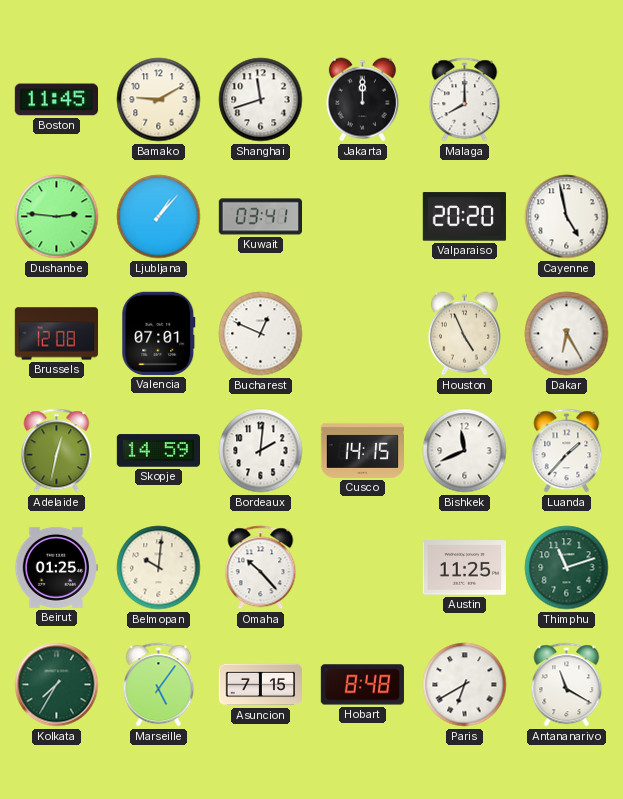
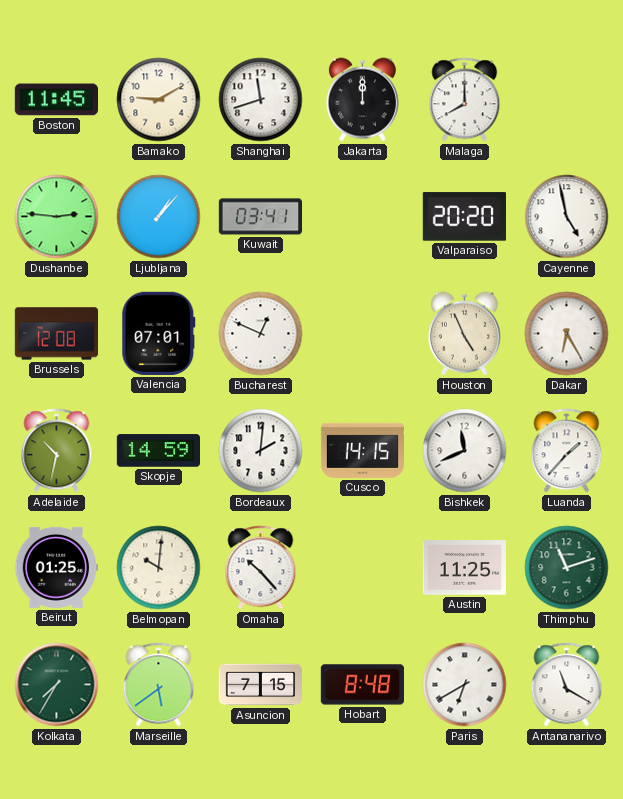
Adelaide: 12:32 -> 10:32
Marseille: 5:06 -> 5:39
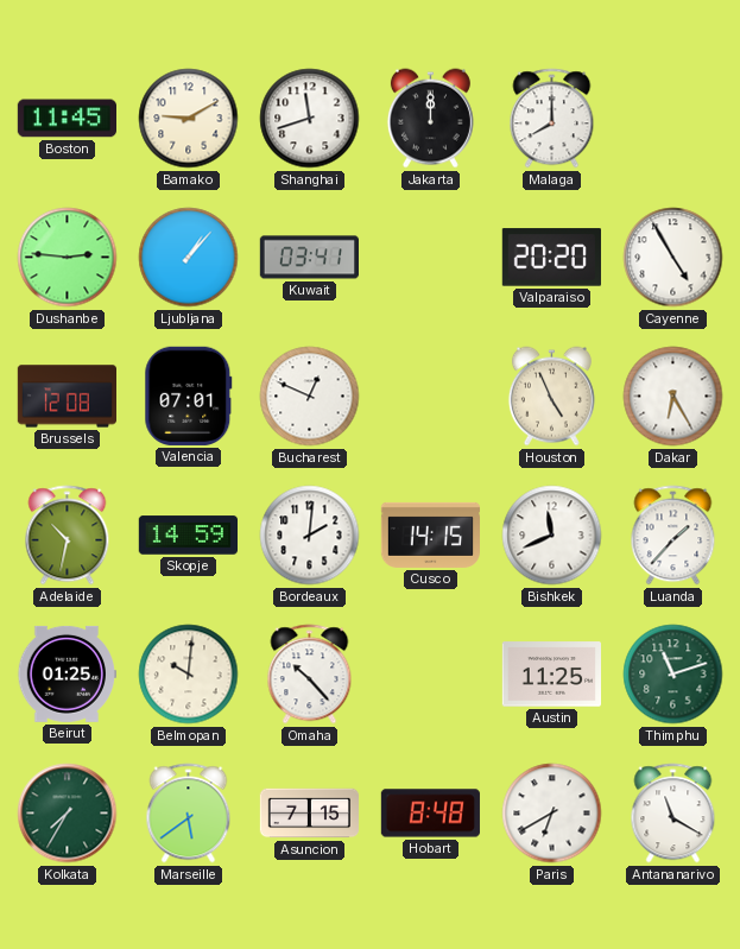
Cayenne: 4:58 -> 4:55
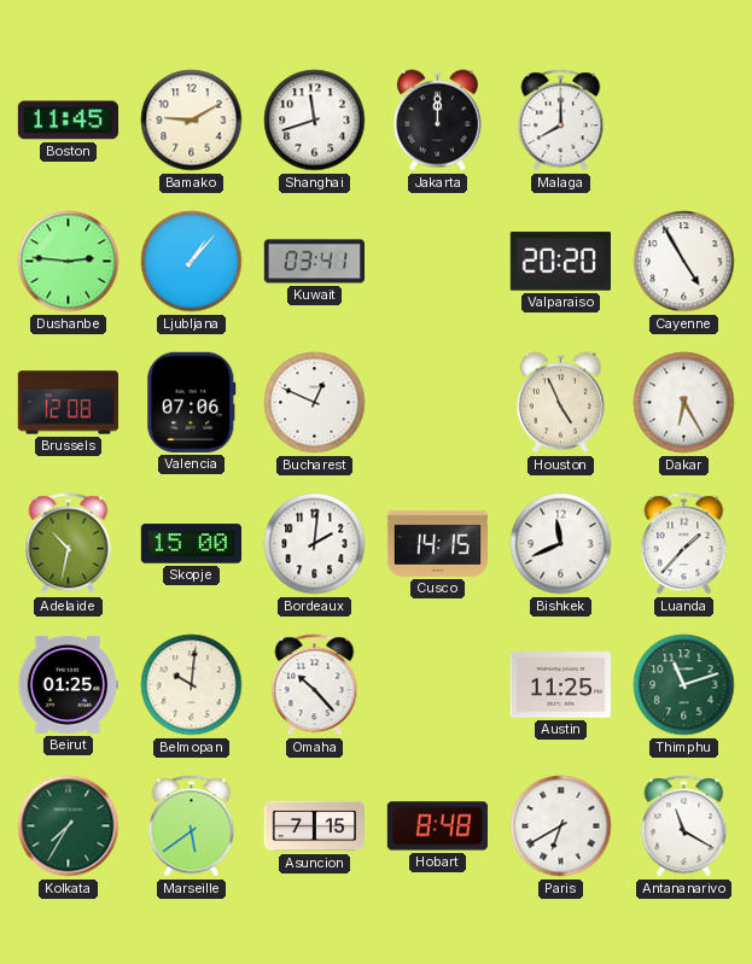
Valencia: 07:01 -> 07:06
Skopje: 14:59 -> 15:00
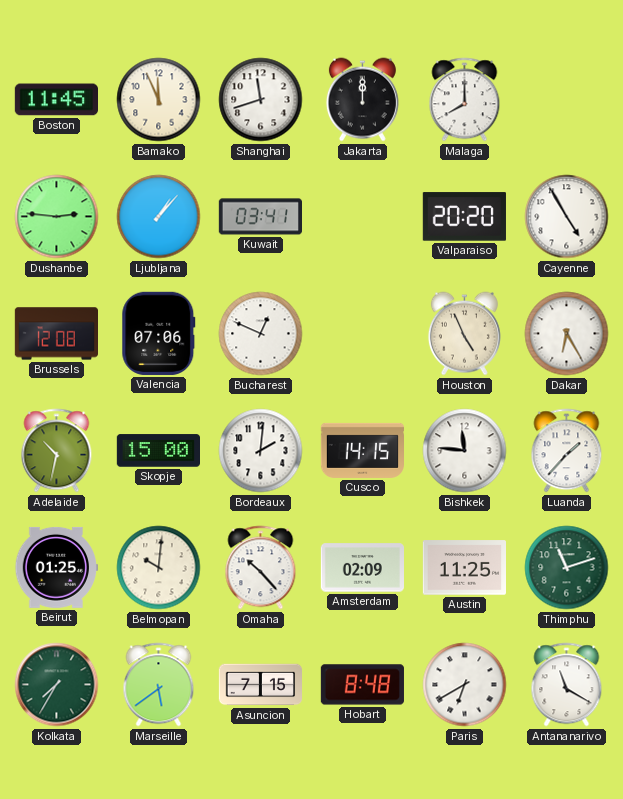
Bamako: 9:10 -> 11:56
Bishkek: 11:41 -> 11:46
Amsterdam: none -> 02:09
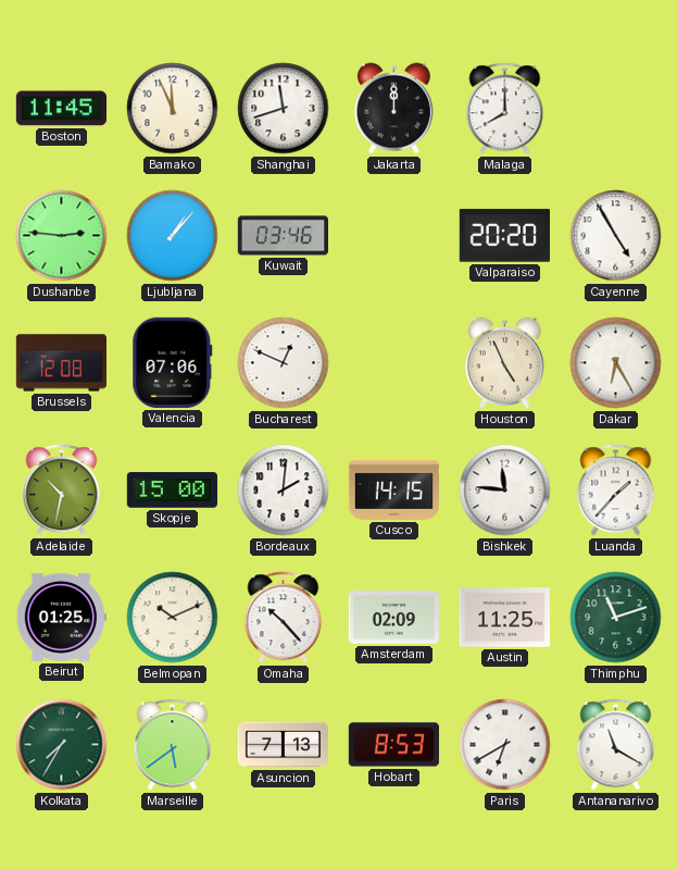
Kuwait: 03:41 -> 03:46
Belmopan: 10:01 -> 10:11
Asuncion: 7:15 -> 7:13
Hobart: 8:48 -> 8:53
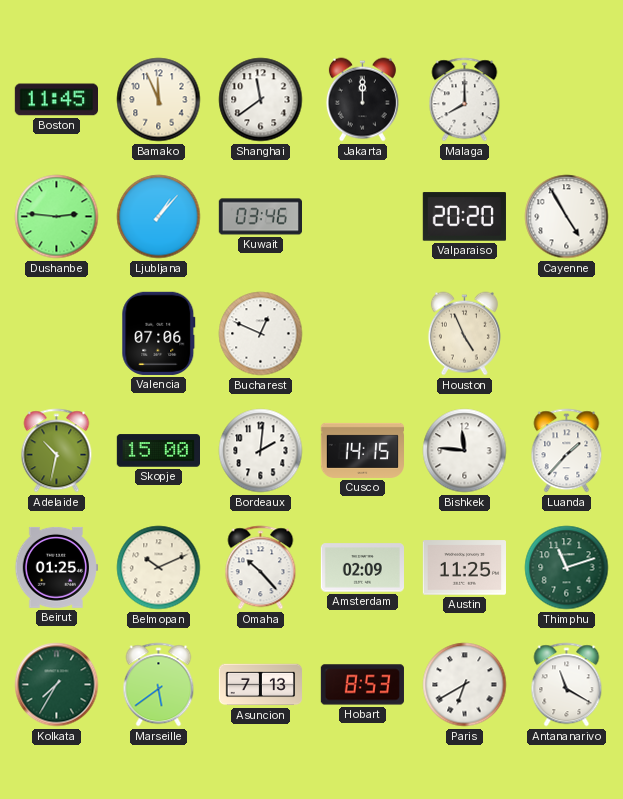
Shanghai: 11:42 -> 11:39
Brussels: 12:08 -> none
Dakar: 6:25 -> none
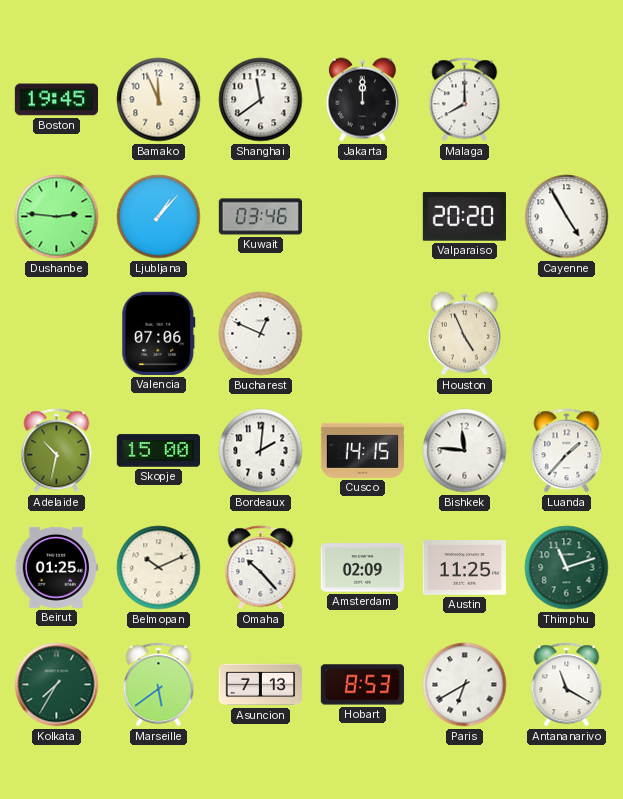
Boston: 11:45 -> 19:45
